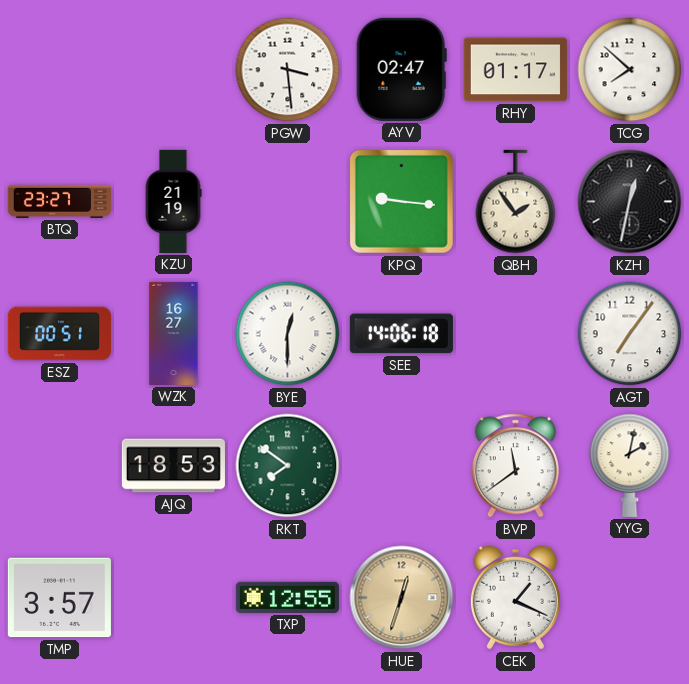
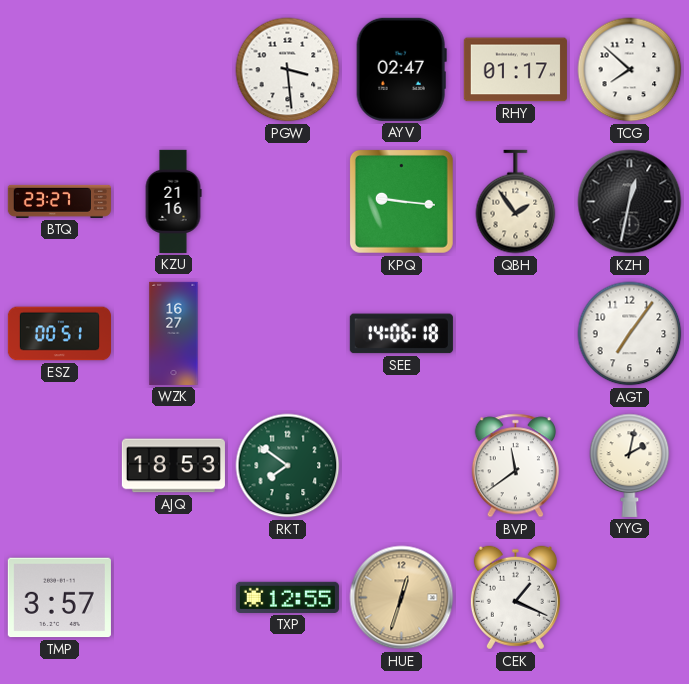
KZU: 21:19 -> 21:16
BYE: 12:30 -> none
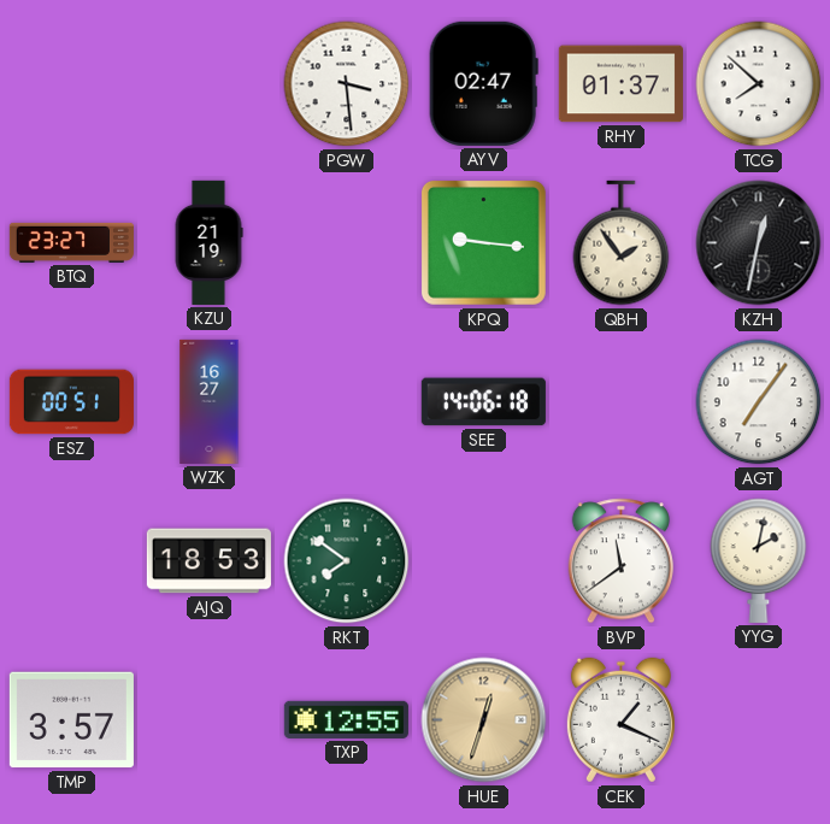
RHY: 01:17 -> 01:37
KZU: 21:16 -> 21:19
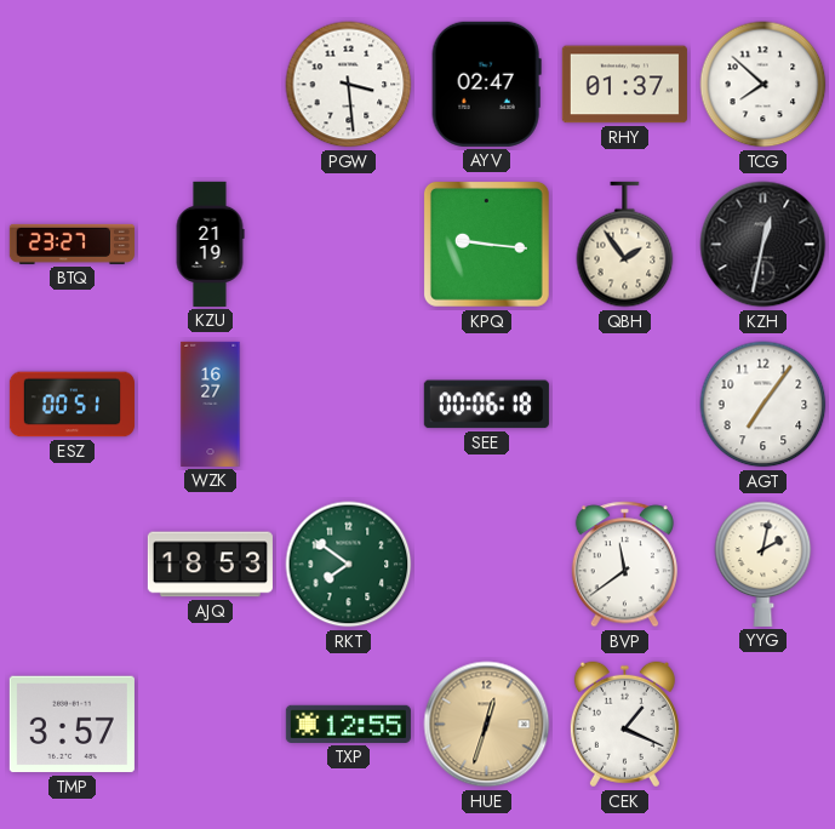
SEE: 14:06 -> 00:06
